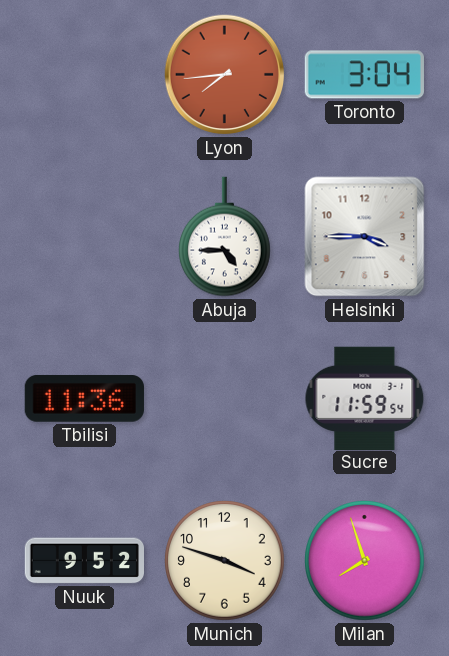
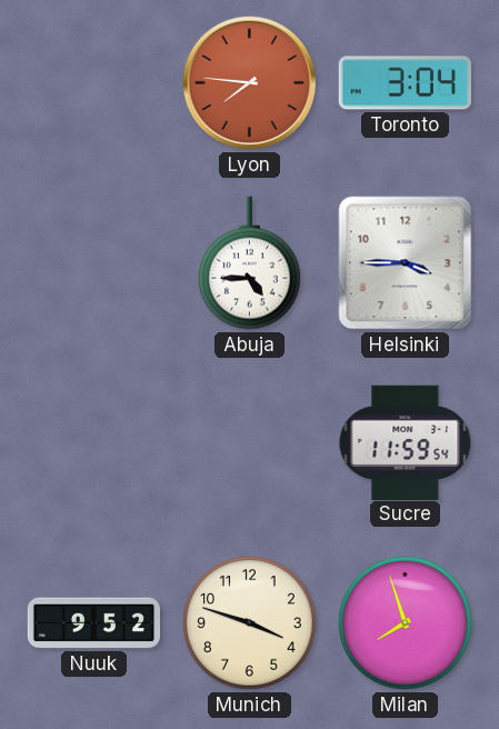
Lyon: 7:44 -> 7:46
Tbilisi: 11:36 -> none
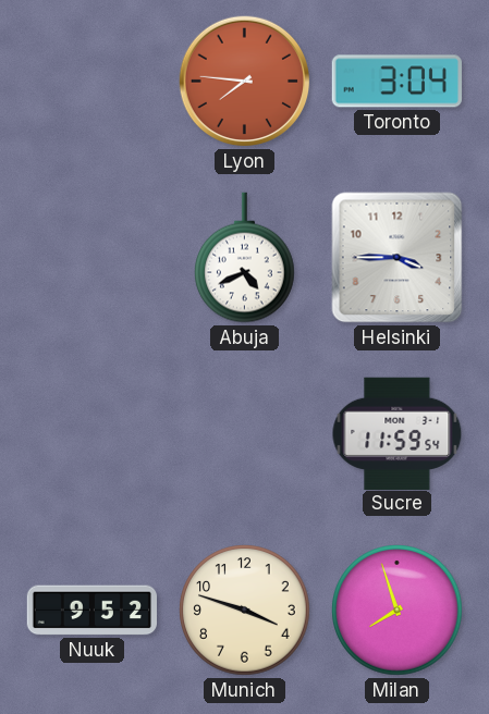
Abuja: 4:45 -> 4:41
